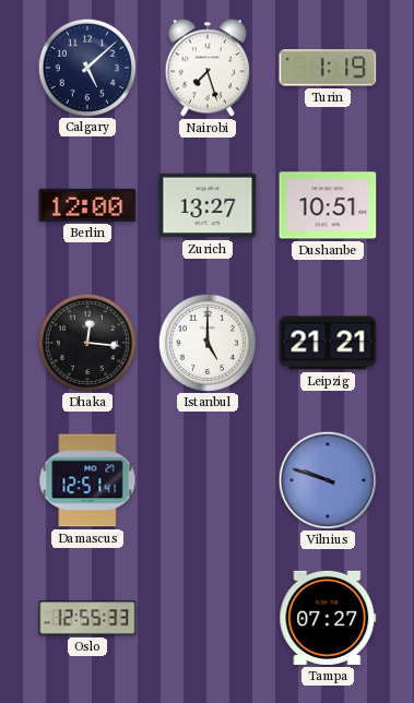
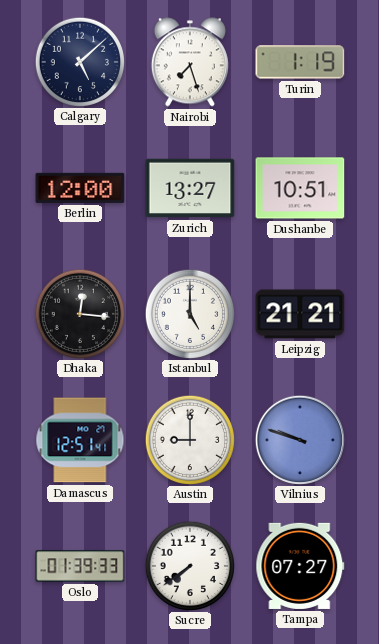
Austin: none -> 9:00
Oslo: 12:55 -> 01:39
Sucre: none -> 7:39
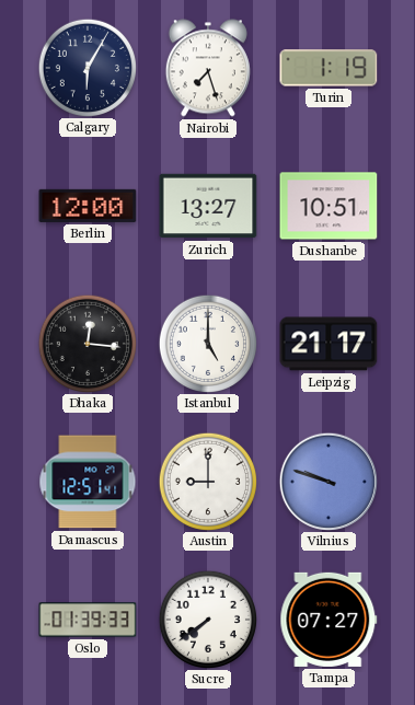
Calgary: 5:08 -> 6:05
Leipzig: 21:21 -> 21:17
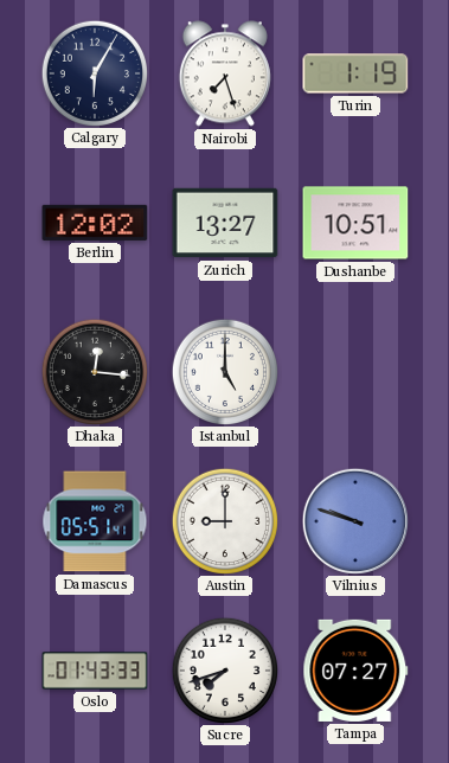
Berlin: 12:00 -> 12:02
Leipzig: 21:17 -> none
Damascus: 12:51 -> 05:51
Oslo: 01:39 -> 01:43
Sucre: 7:39 -> 7:42
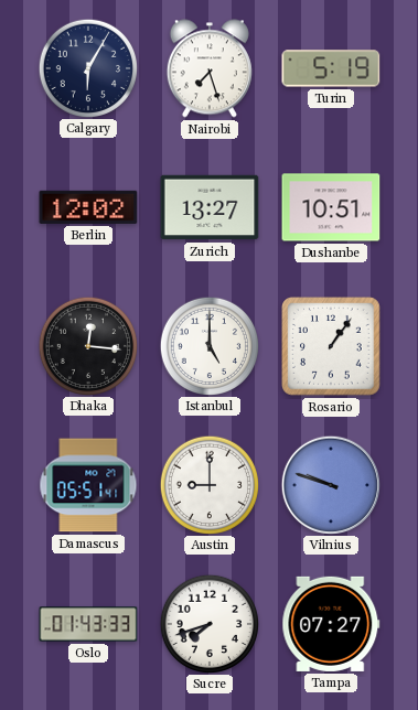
Turin: 1:19 -> 5:19
Rosario: none -> 1:06
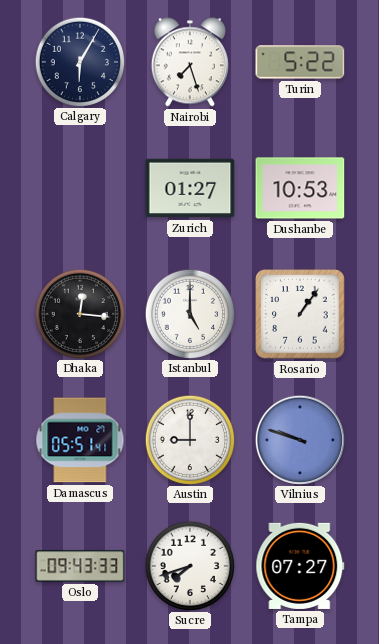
Turin: 5:19 -> 5:22
Berlin: 12:02 -> none
Zurich: 13:27 -> 01:27
Dushanbe: 10:51 -> 10:53
Oslo: 01:43 -> 09:43
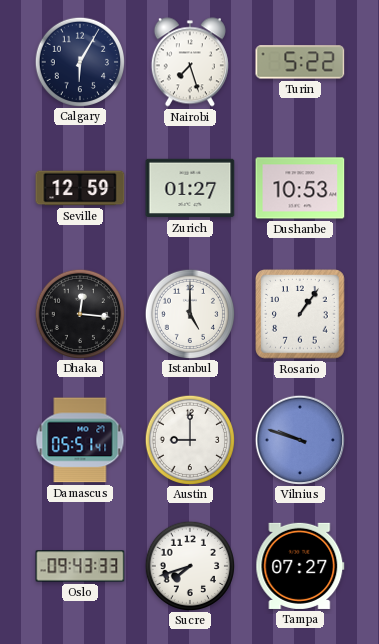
Seville: none -> 12:59
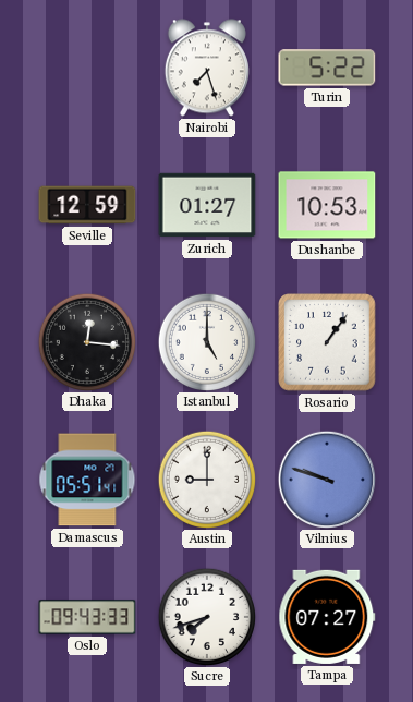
Calgary: 6:05 -> none
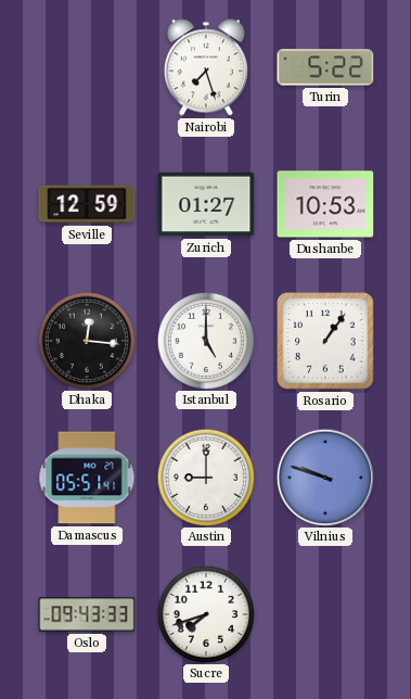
Tampa: 07:27 -> none
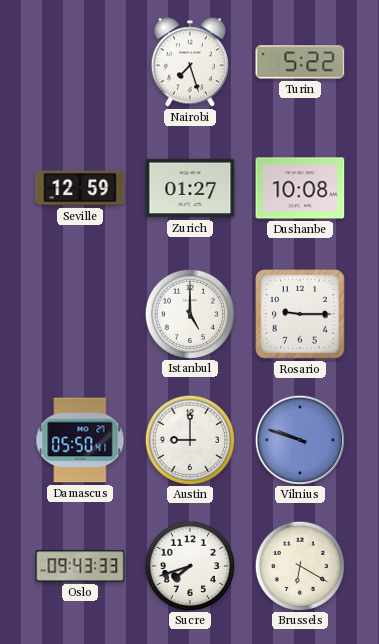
Dushanbe: 10:53 -> 10:08
Dhaka: 12:16 -> none
Rosario: 1:06 -> 9:15
Damascus: 05:51 -> 05:50
Brussels: none -> 6:20
